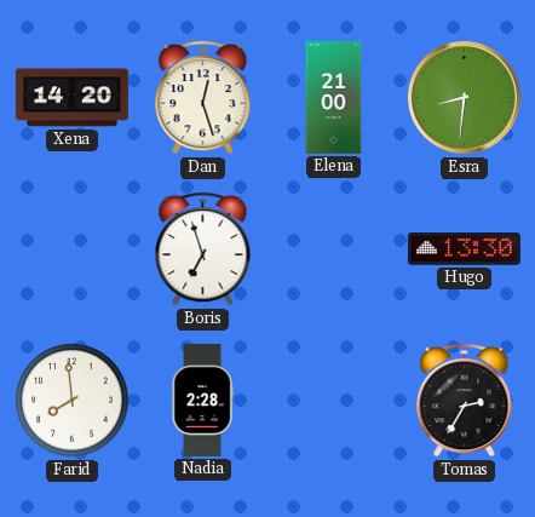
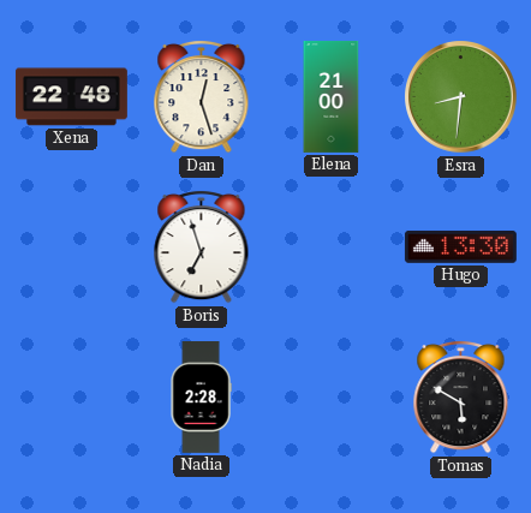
Xena: 14:20 -> 22:48
Farid: 7:59 -> none
Tomas: 2:35 -> 5:50
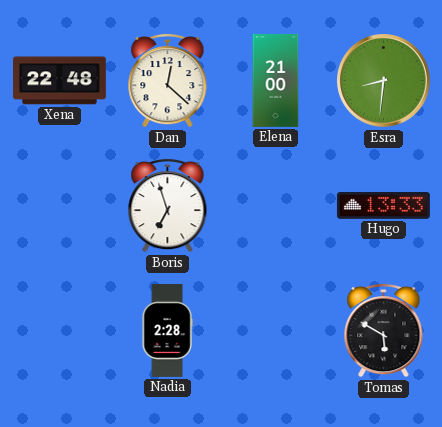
Dan: 12:27 -> 12:22
Hugo: 13:30 -> 13:33
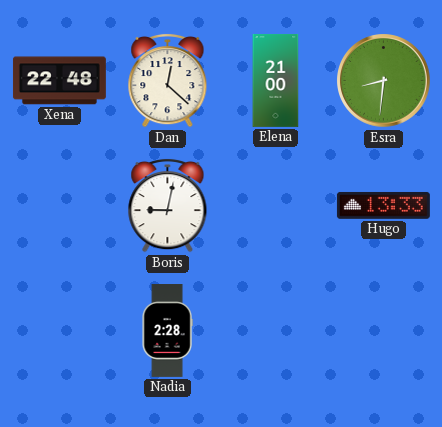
Boris: 6:57 -> 9:02
Tomas: 5:50 -> none
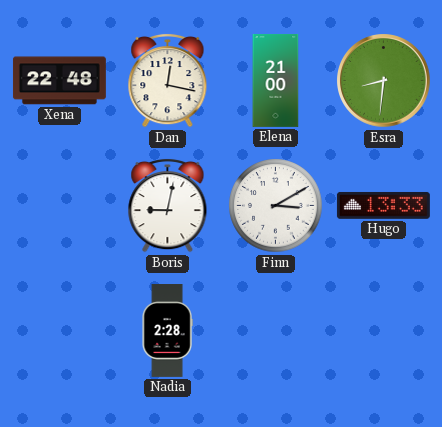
Dan: 12:22 -> 12:17
Finn: none -> 3:10
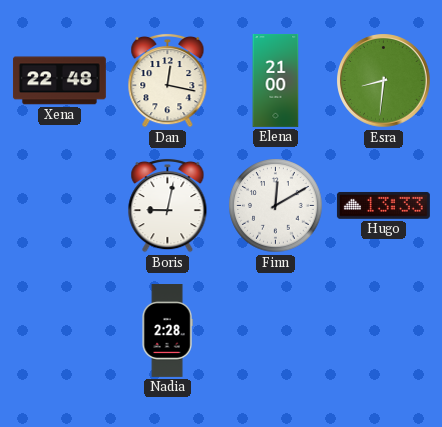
Finn: 3:10 -> 12:10
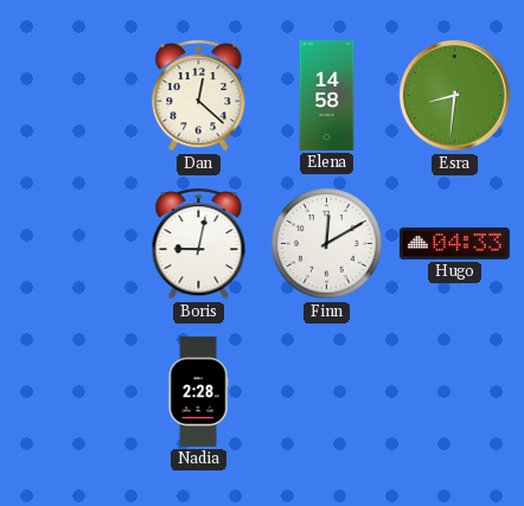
Xena: 22:48 -> none
Dan: 12:17 -> 12:22
Elena: 21:00 -> 14:58
Hugo: 13:33 -> 04:33
